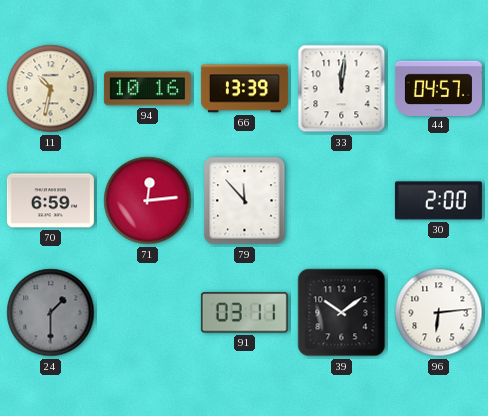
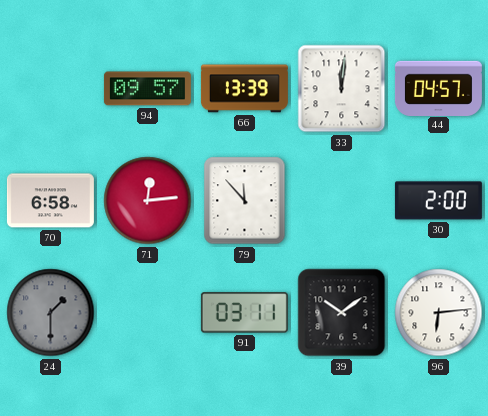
11: 10:32 -> none
94: 10:16 -> 09:57
70: 6:59 -> 6:58
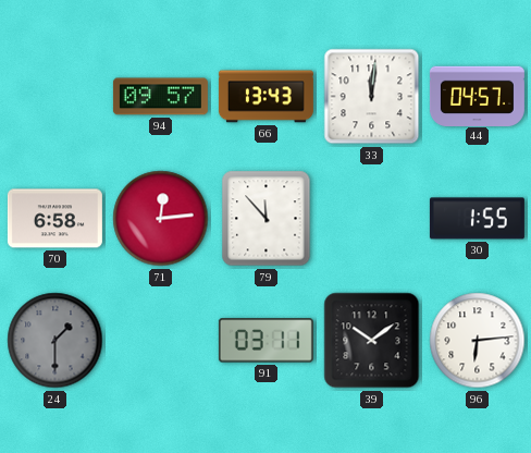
66: 13:39 -> 13:43
30: 2:00 -> 1:55
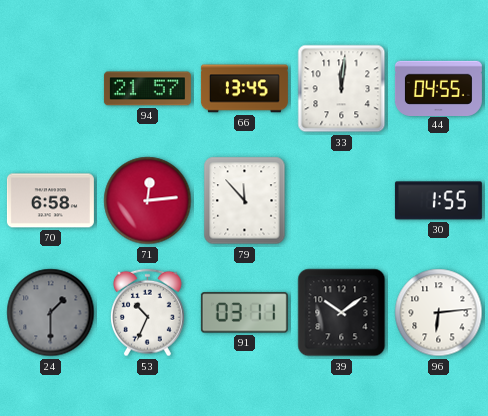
94: 09:57 -> 21:57
66: 13:43 -> 13:45
44: 04:57 -> 04:55
53: none -> 10:34
